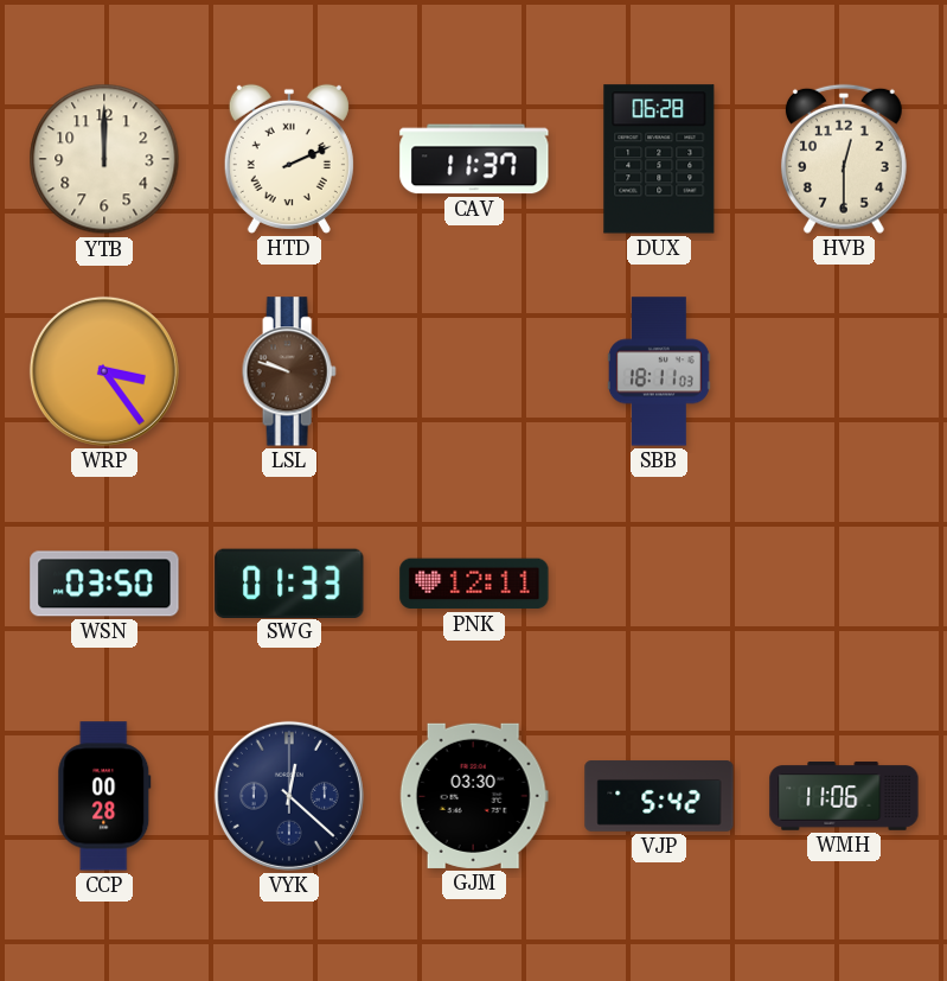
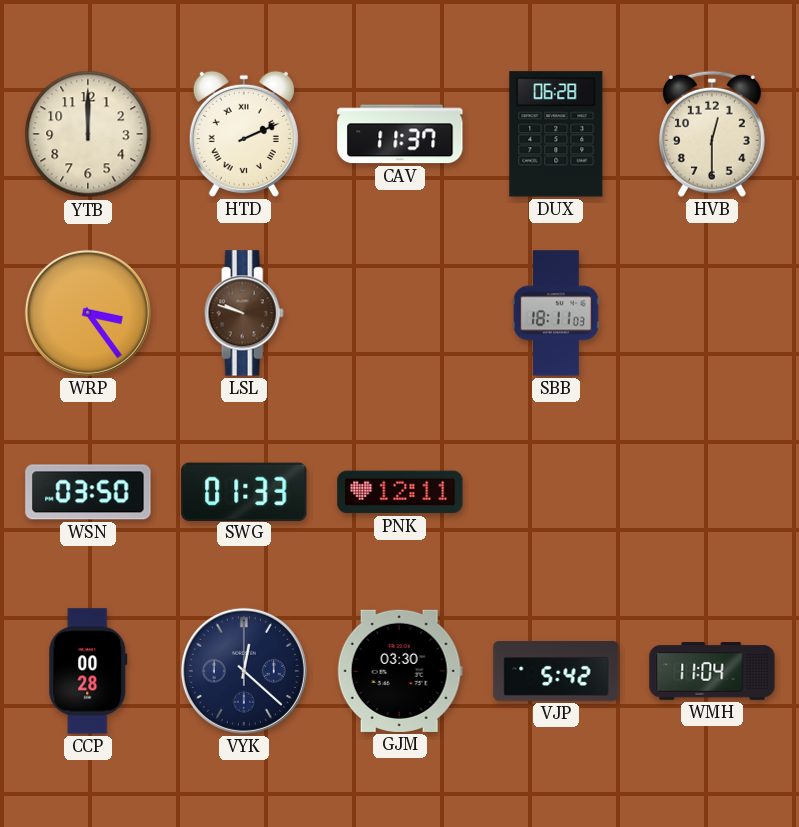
WMH: 11:06 -> 11:04
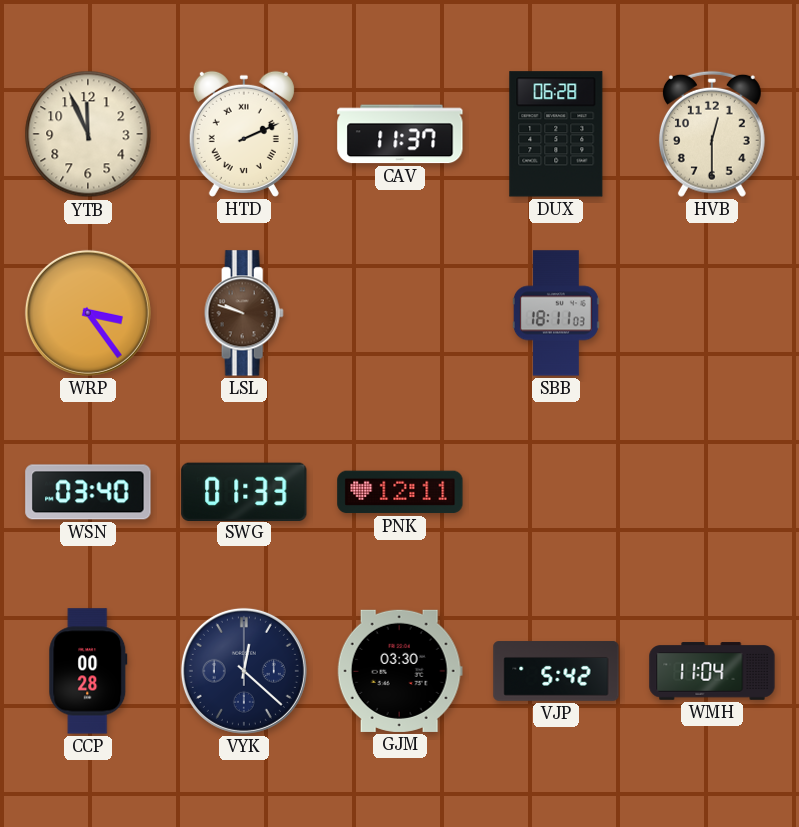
YTB: 12:00 -> 11:56
WSN: 03:50 -> 03:40
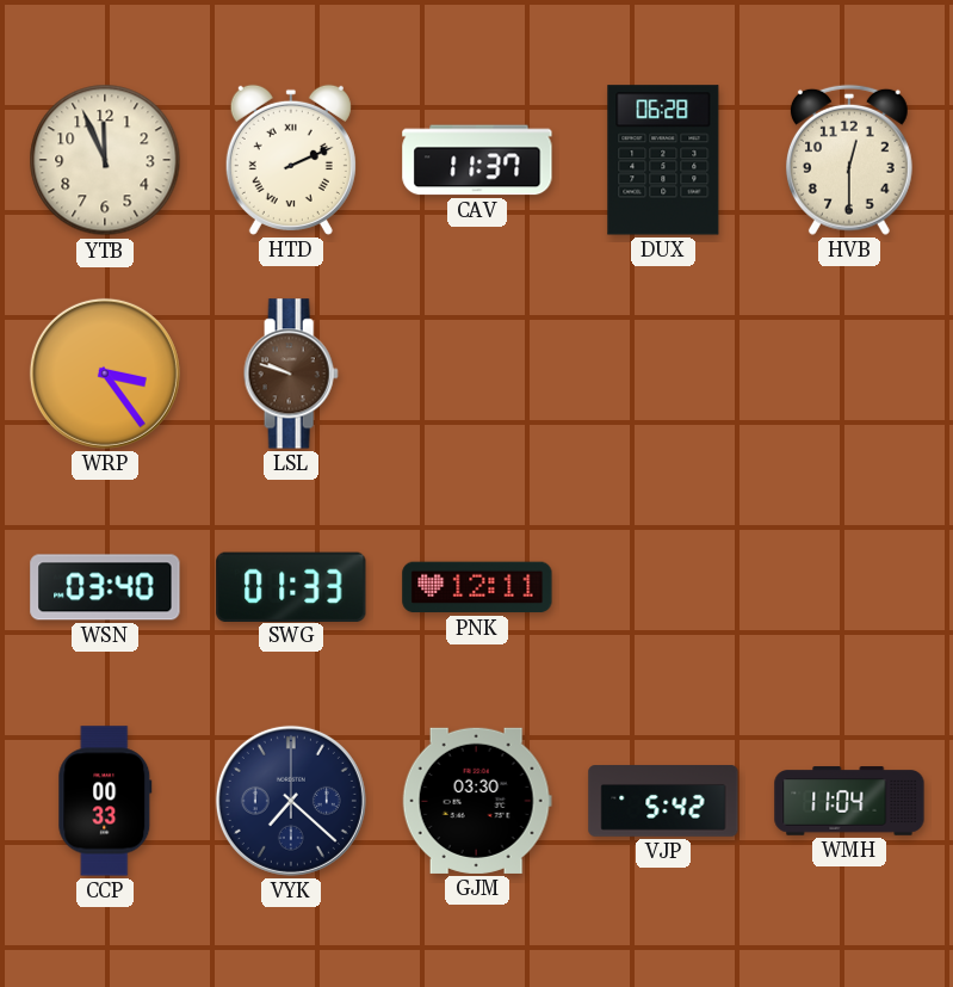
SBB: 18:11 -> none
CCP: 00:28 -> 00:33
VYK: 12:22 -> 7:22
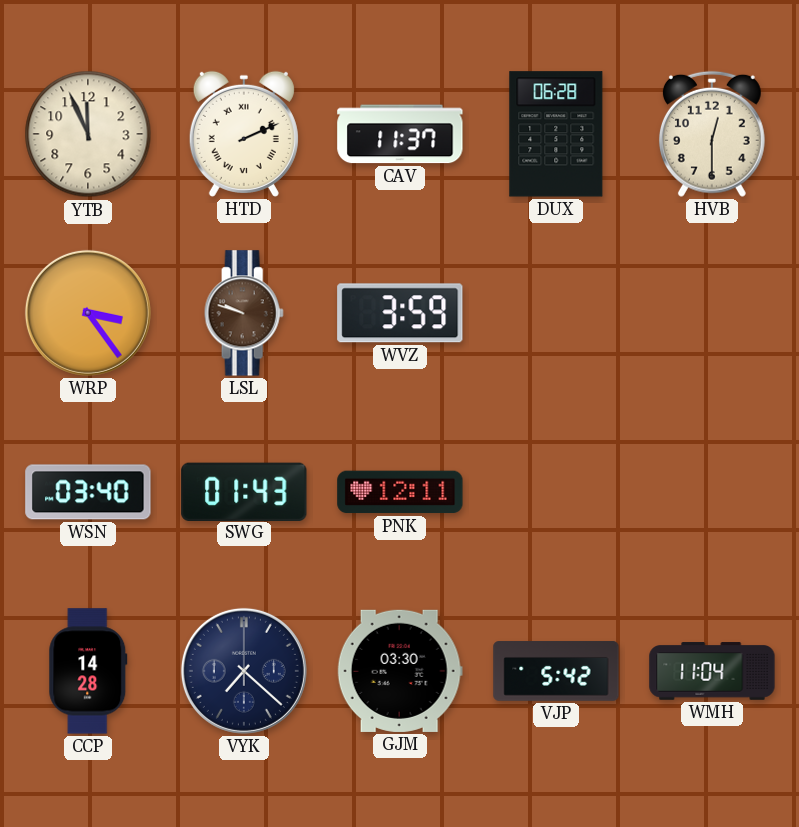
WVZ: none -> 3:59
SWG: 01:33 -> 01:43
CCP: 00:33 -> 14:28
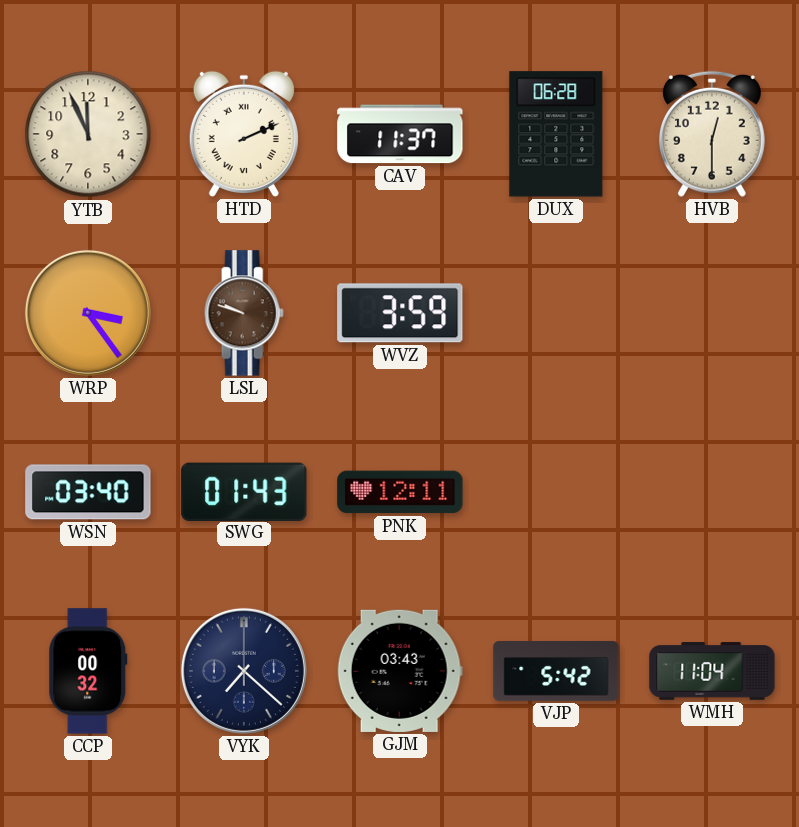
CCP: 14:28 -> 00:32
GJM: 03:30 -> 03:43
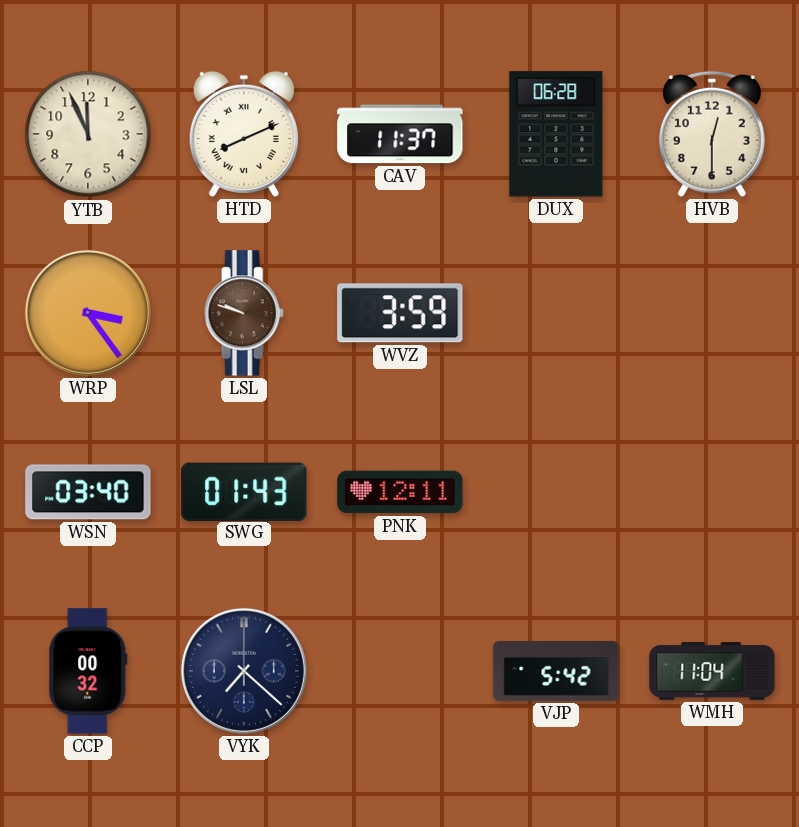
HTD: 2:11 -> 8:11
GJM: 03:43 -> none
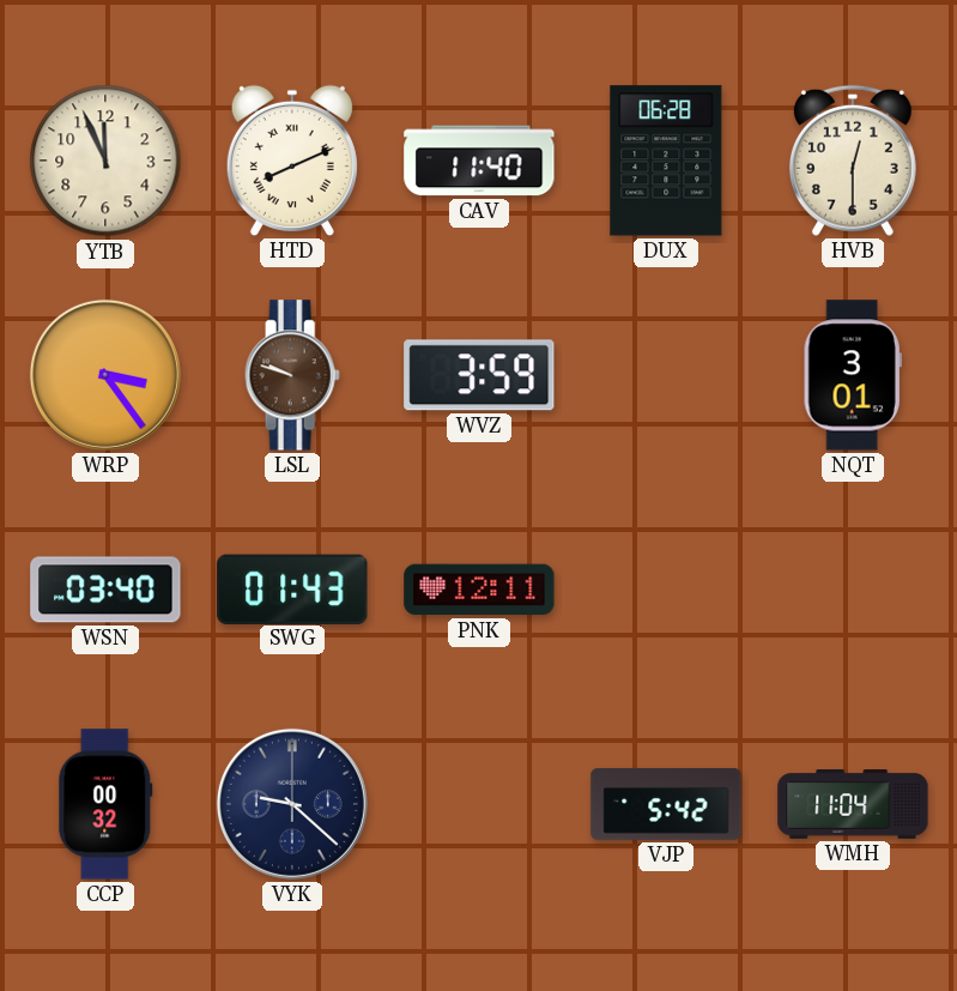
CAV: 11:37 -> 11:40
NQT: none -> 3:01
VYK: 7:22 -> 9:22
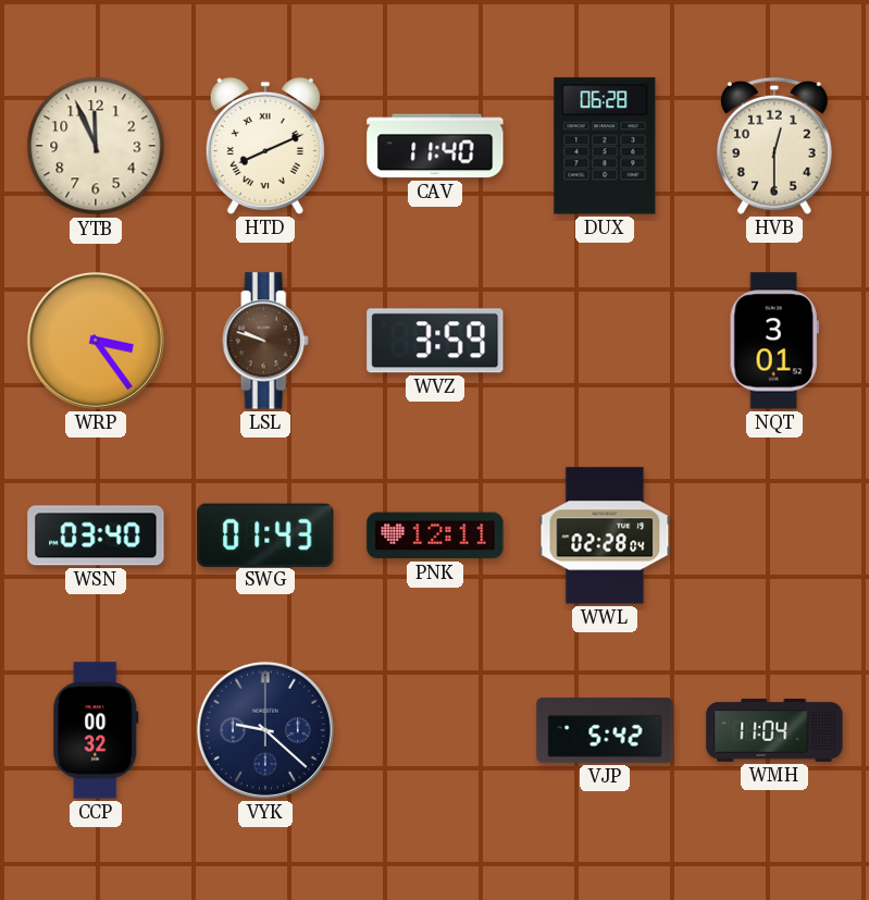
WWL: none -> 02:28
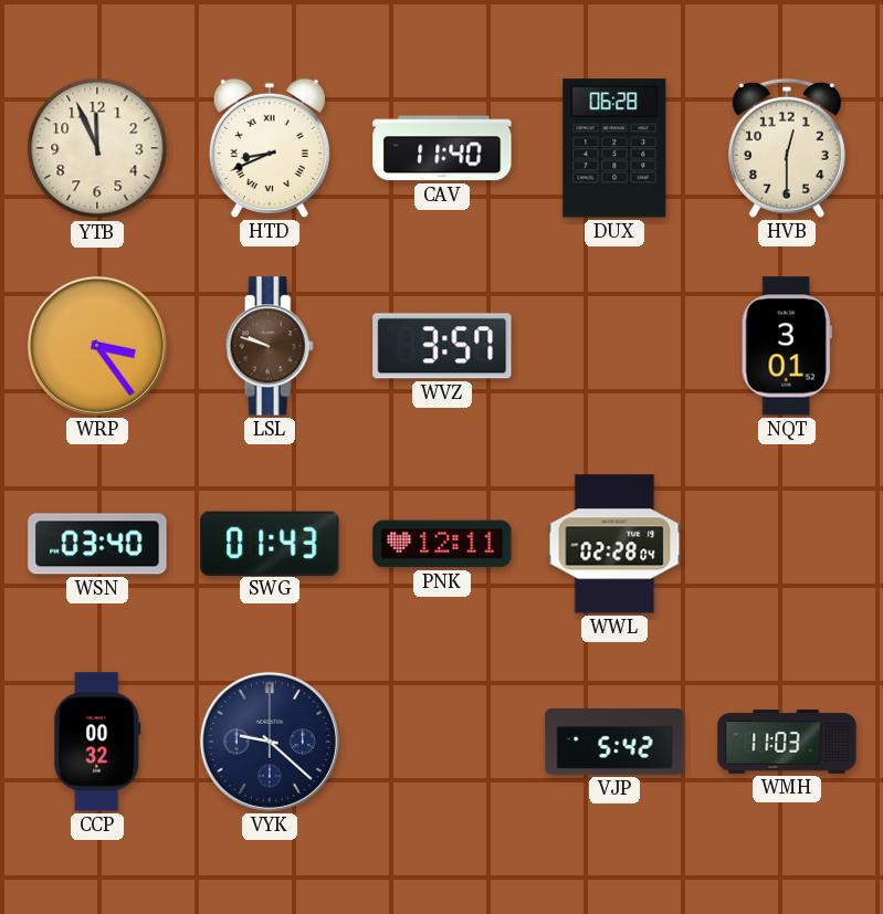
HTD: 8:11 -> 8:41
WVZ: 3:59 -> 3:57
WMH: 11:04 -> 11:03
